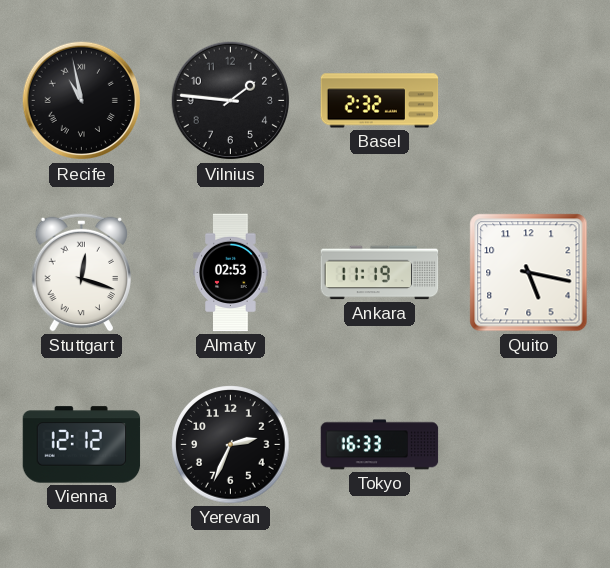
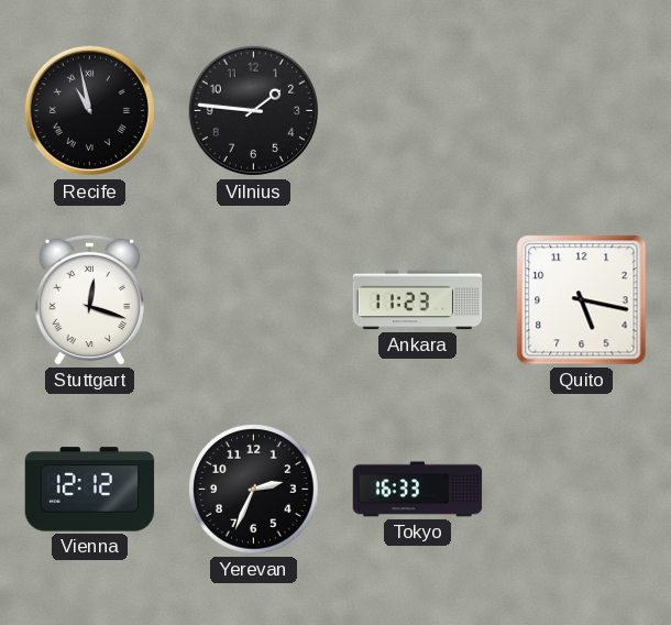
Basel: 2:32 -> none
Almaty: 02:53 -> none
Ankara: 11:19 -> 11:23
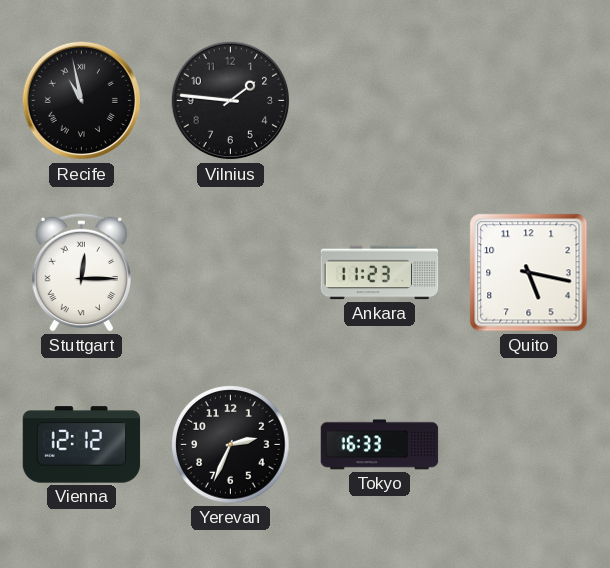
Stuttgart: 12:18 -> 12:15
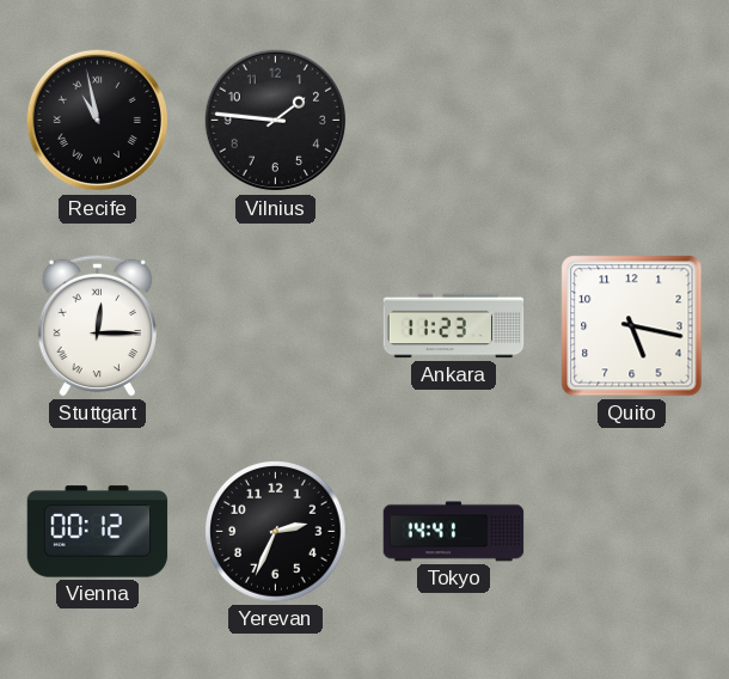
Vienna: 12:12 -> 00:12
Tokyo: 16:33 -> 14:41
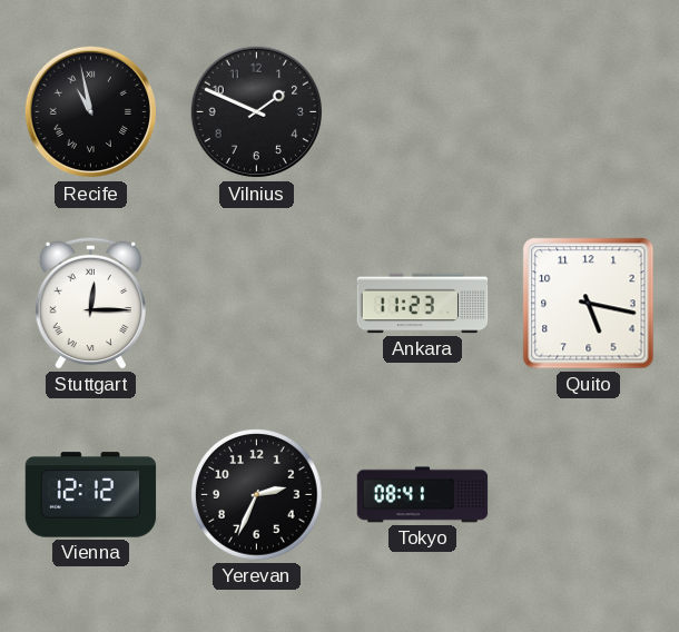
Vilnius: 1:46 -> 1:49
Vienna: 00:12 -> 12:12
Tokyo: 14:41 -> 08:41
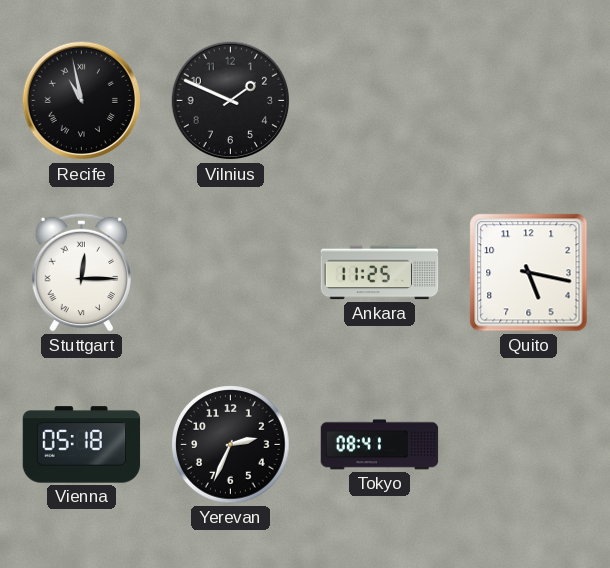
Ankara: 11:23 -> 11:25
Vienna: 12:12 -> 05:18
